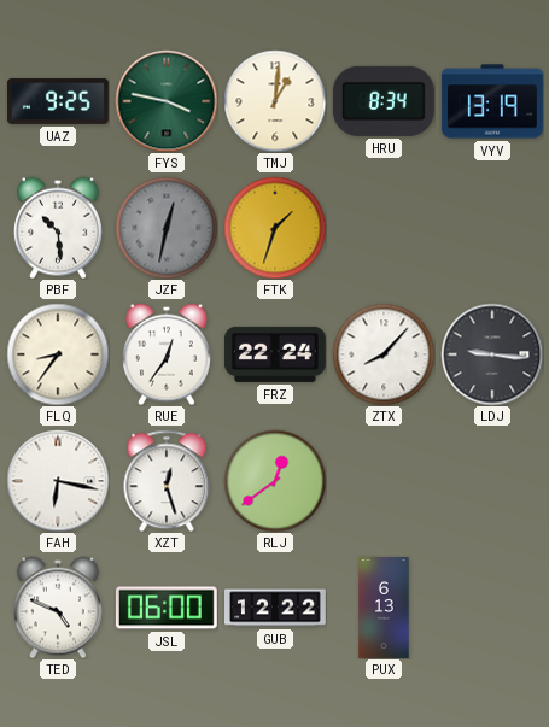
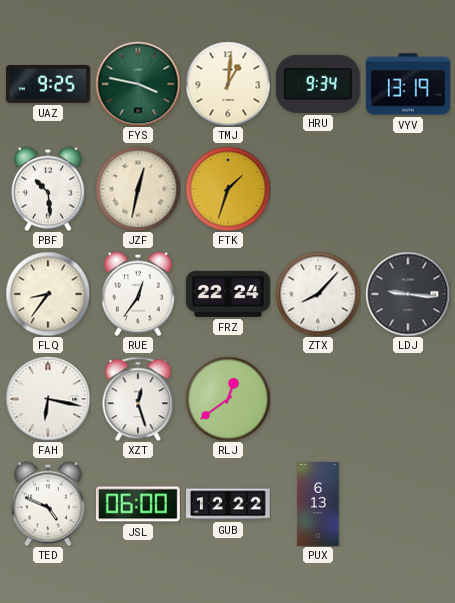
HRU: 8:34 -> 9:34
JZF dial: grey -> cream
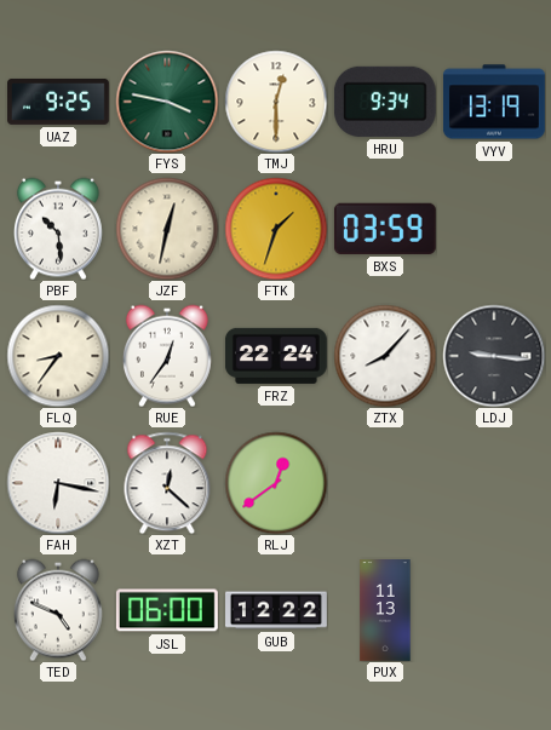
TMJ: 1:01 -> 12:30
BXS: none -> 03:59
XZT: 12:27 -> 12:22
PUX: 6:13 -> 11:13
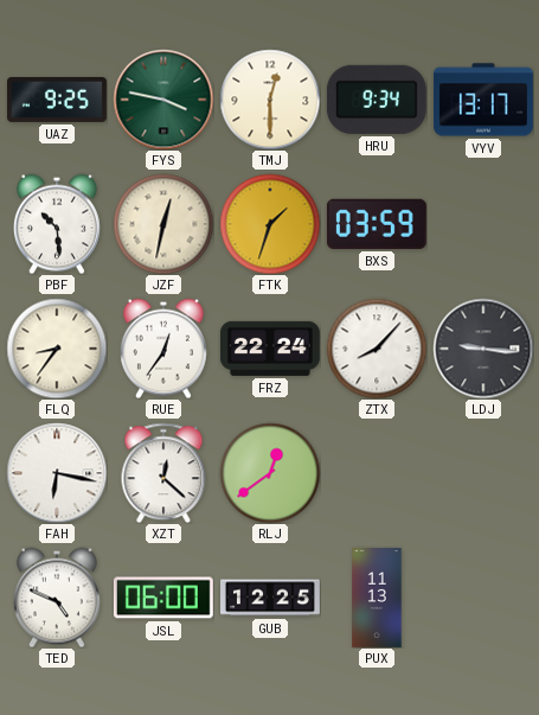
VYV: 13:19 -> 13:17
GUB: 12:22 -> 12:25
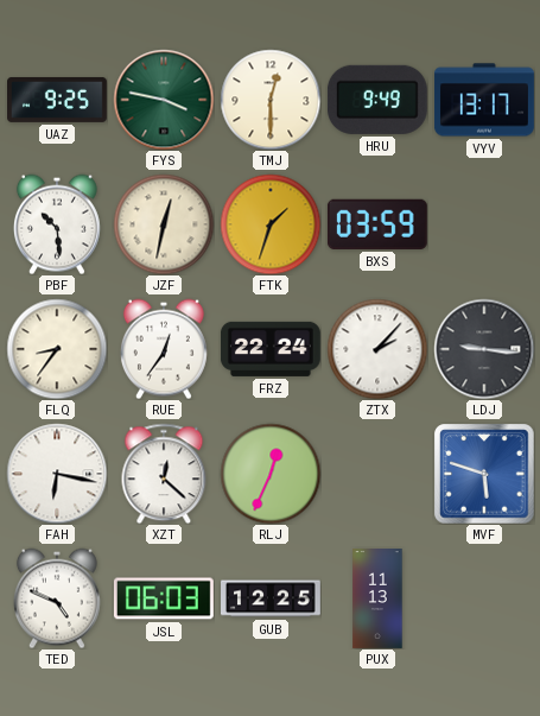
HRU: 9:34 -> 9:49
ZTX: 8:07 -> 2:07
RLJ: 12:39 -> 12:34
MVF: none -> 5:48
JSL: 06:00 -> 06:03
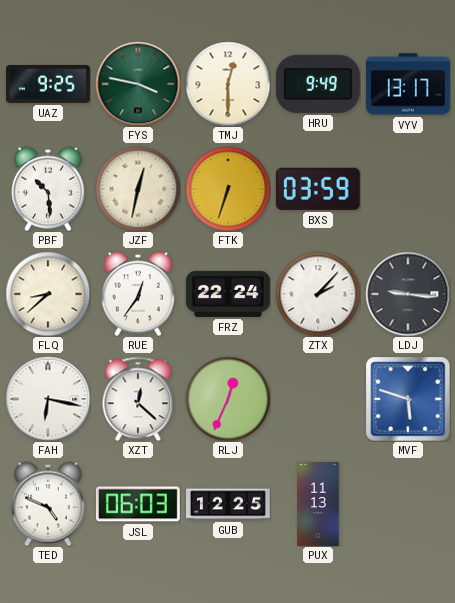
FTK: 1:33 -> 6:33
FLQ: 8:36 -> 8:38
